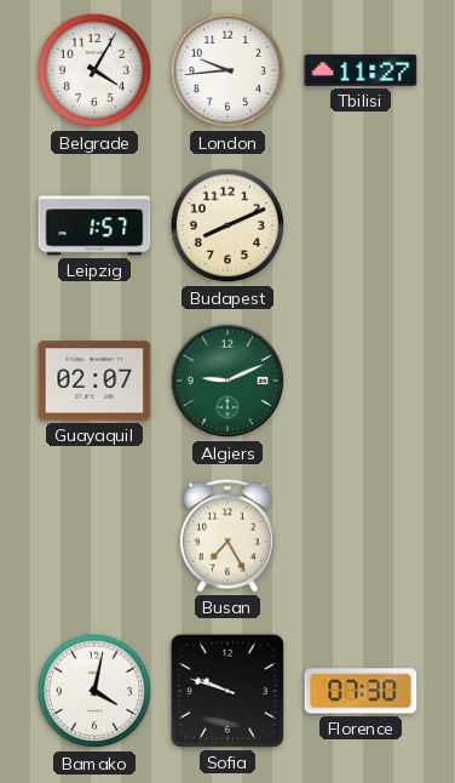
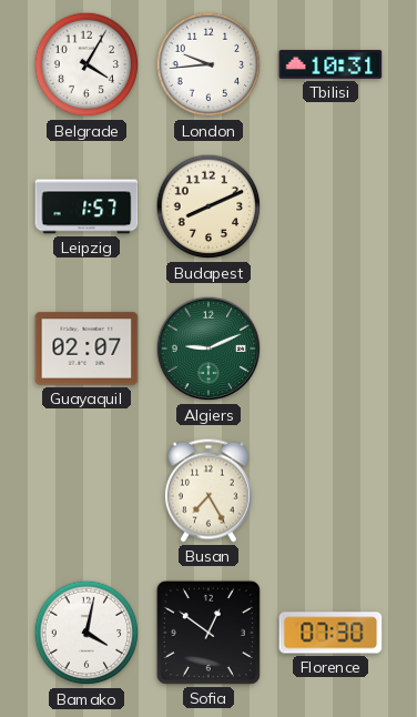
Tbilisi: 11:27 -> 10:31
Sofia: 9:48 -> 12:51
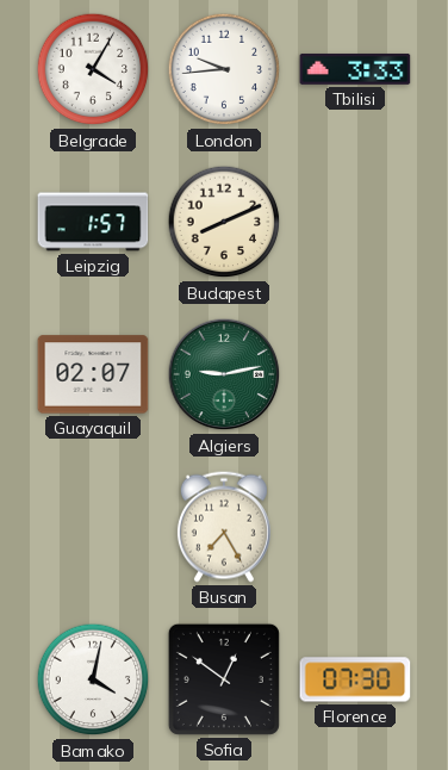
Tbilisi: 10:31 -> 3:33
Algiers: 9:11 -> 9:13
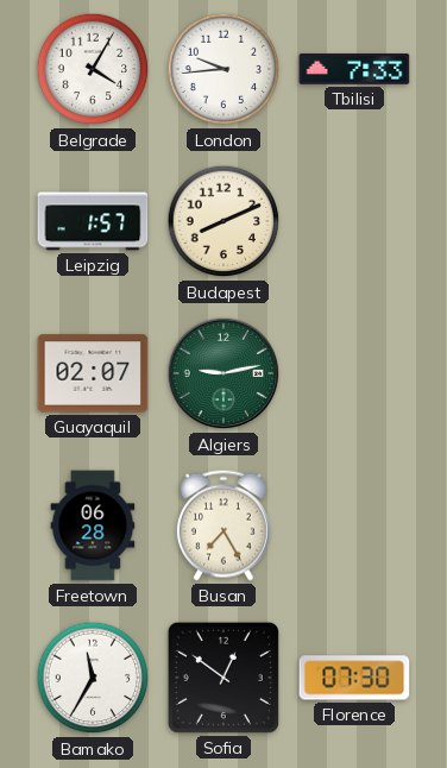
Tbilisi: 3:33 -> 7:33
Freetown: none -> 06:28
Bamako: 4:02 -> 11:35
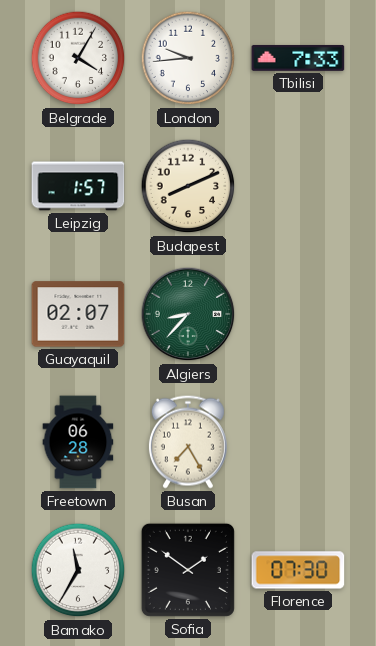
Algiers: 9:13 -> 8:37
Sofia: 12:51 -> 1:51
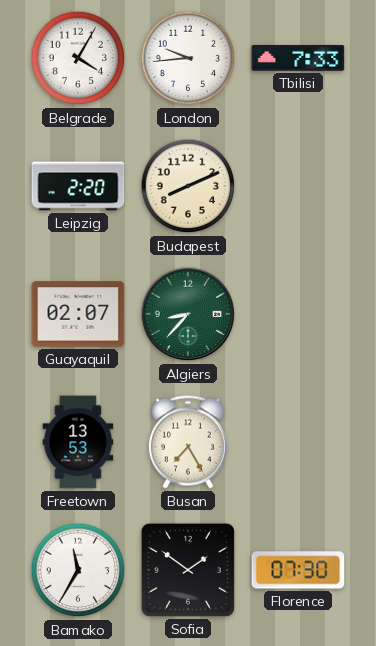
Leipzig: 1:57 -> 2:20
Freetown: 06:28 -> 13:53
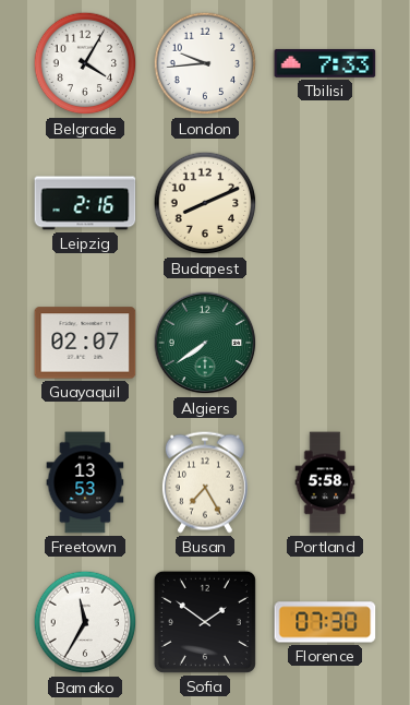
Leipzig: 2:20 -> 2:16
Algiers: 8:37 -> 7:39
Portland: none -> 5:58
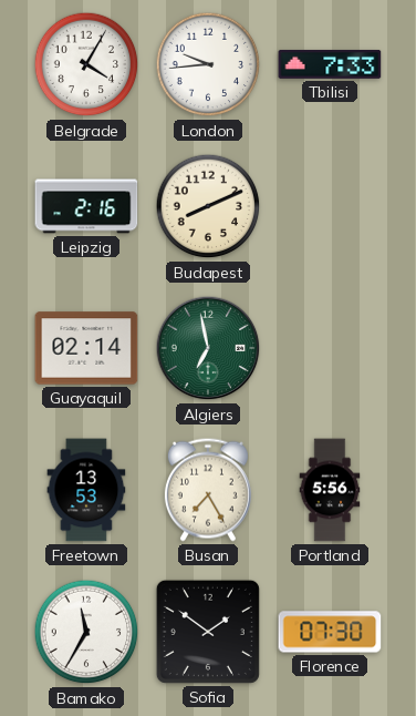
Guayaquil: 02:07 -> 02:14
Algiers: 7:39 -> 6:58
Portland: 5:58 -> 5:56
